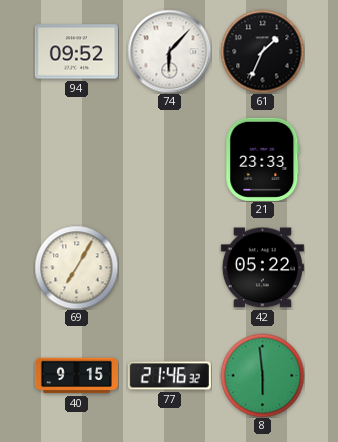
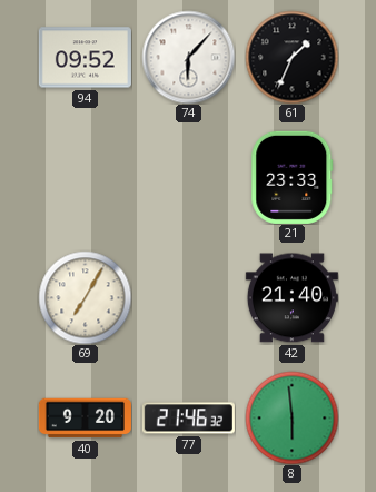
42: 05:22 -> 21:40
40: 9:15 -> 9:20
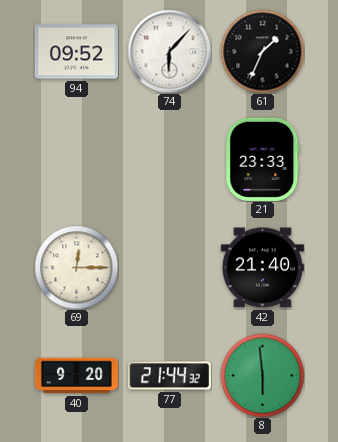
69: 7:05 -> 12:15
77: 21:46 -> 21:44
